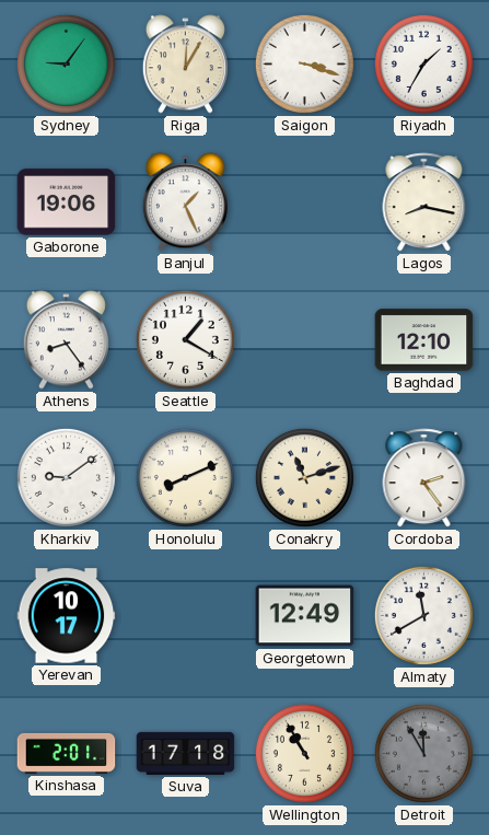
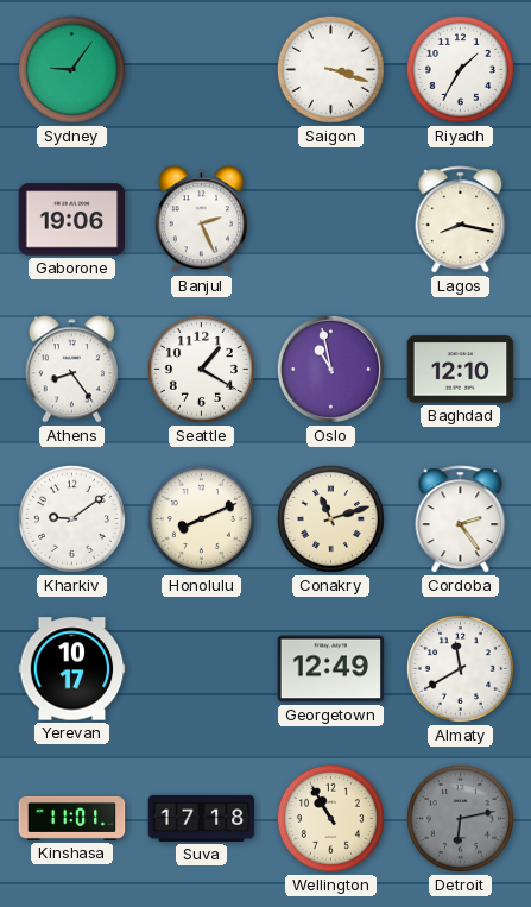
Riga: 12:05 -> none
Banjul: 1:26 -> 2:26
Oslo: none -> 10:58
Kinshasa: 2:01 -> 11:01
Detroit: 11:55 -> 6:13
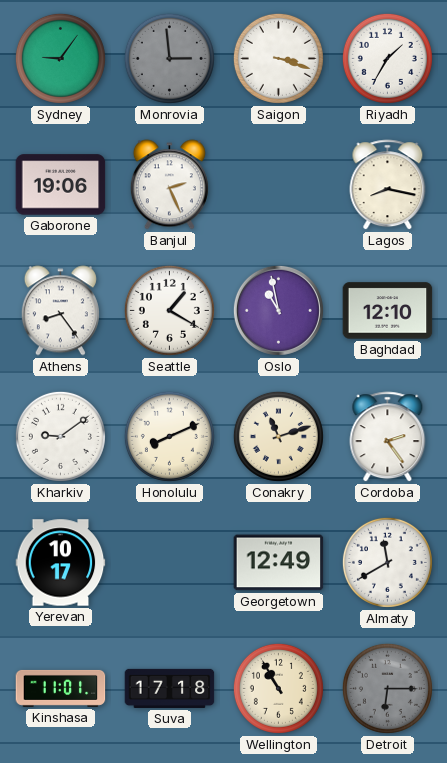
Monrovia: none -> 2:59
Detroit: 6:13 -> 6:15
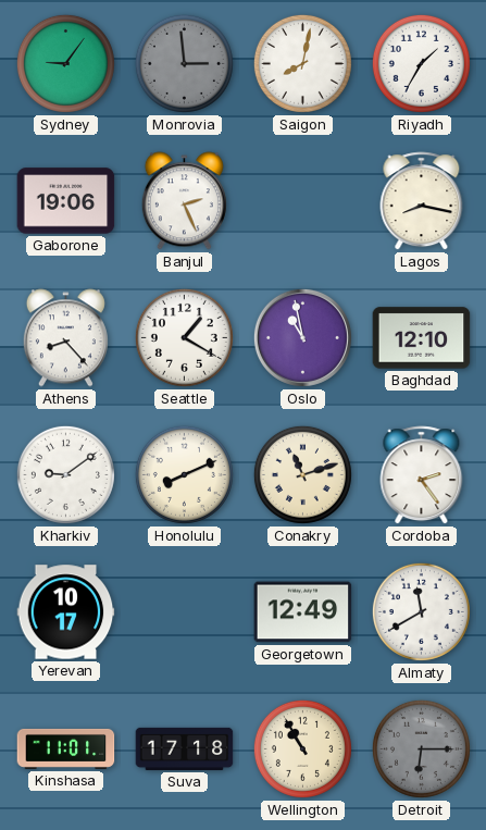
Saigon: 3:18 -> 8:02
Athens: 8:24 -> 8:23
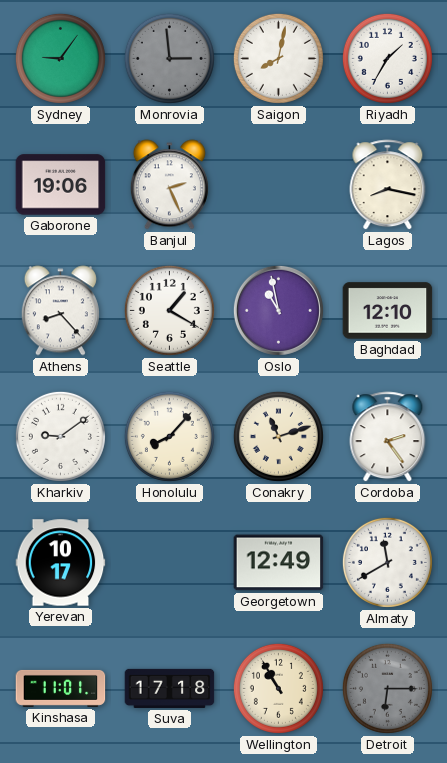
Honolulu: 8:11 -> 8:07
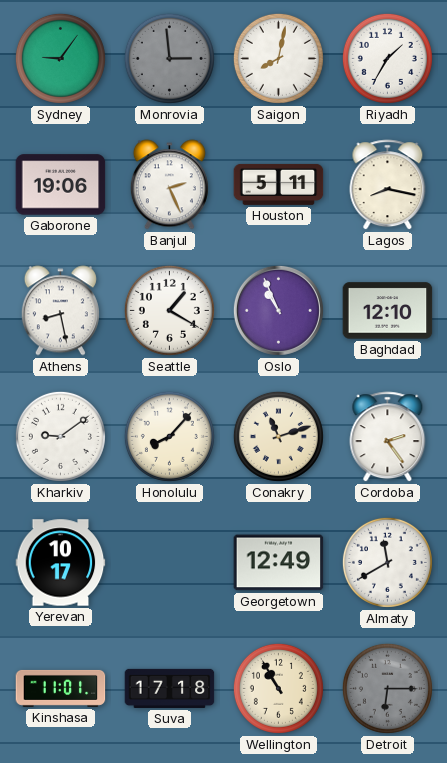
Houston: none -> 5:11
Athens: 8:23 -> 8:28
Oslo: 10:58 -> 10:56
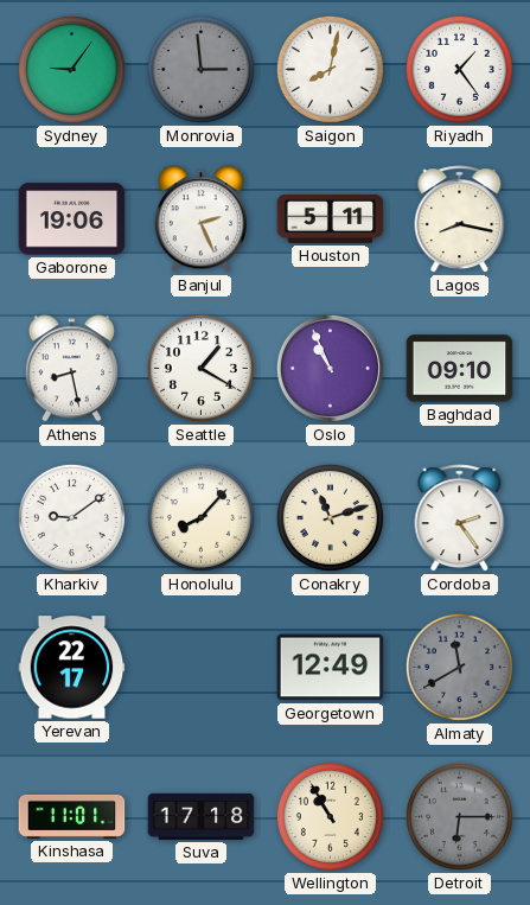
Riyadh: 1:35 -> 1:24
Baghdad: 12:10 -> 09:10
Yerevan: 10:17 -> 22:17
Almaty dial: white -> grey
